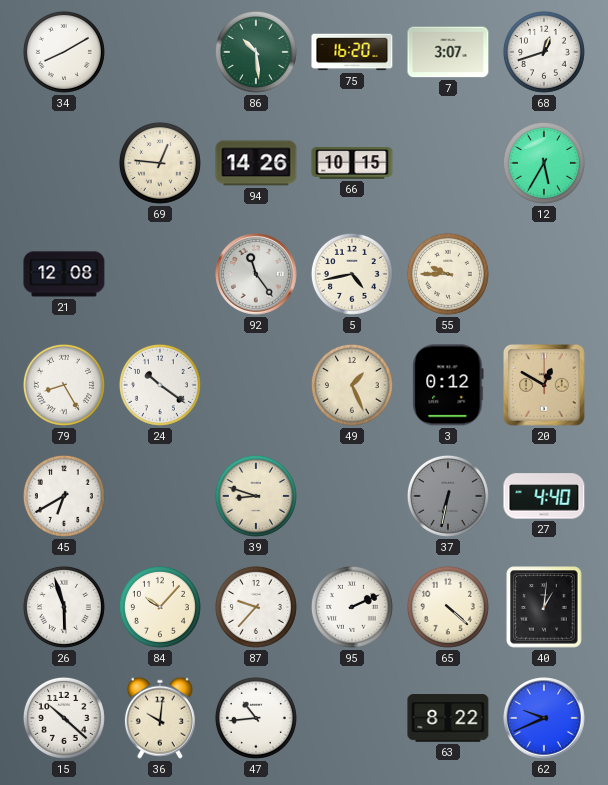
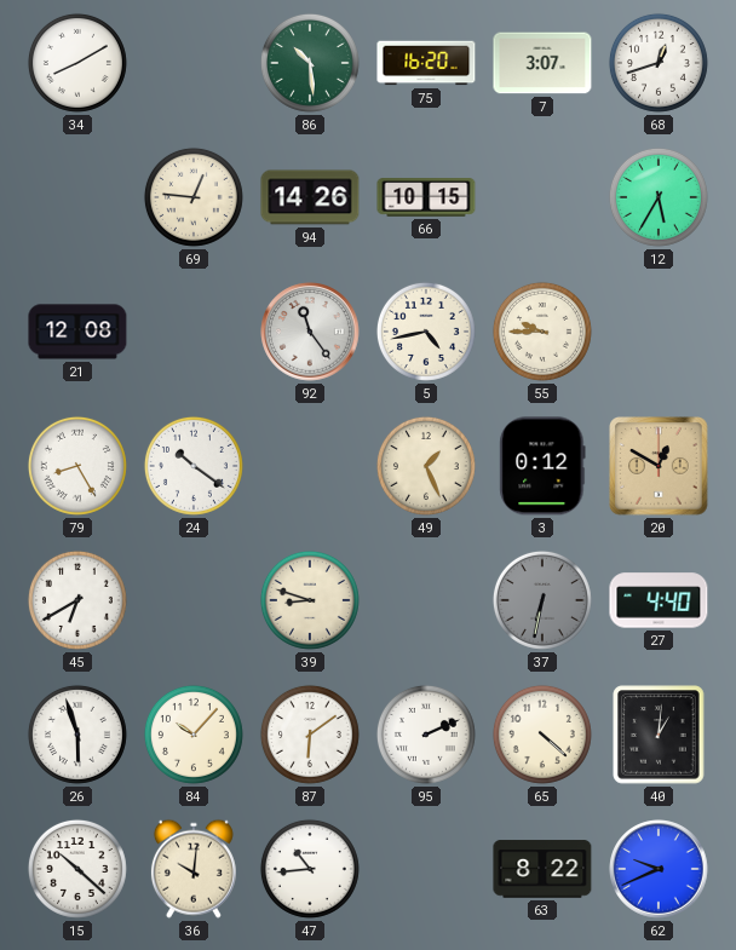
87: 9:37 -> 6:09
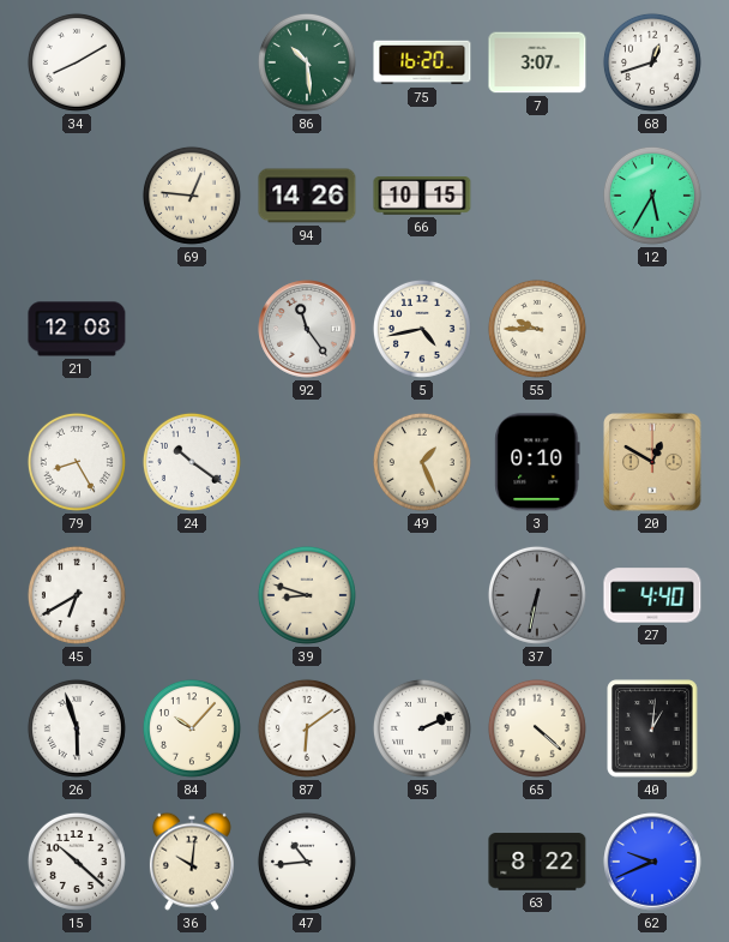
3: 0:12 -> 0:10
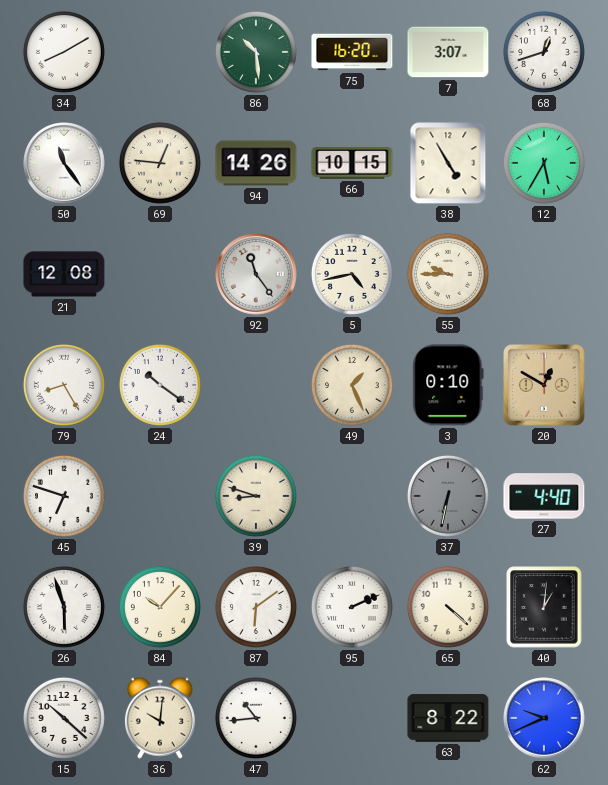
50: none -> 11:24
38: none -> 4:55
45: 6:40 -> 6:48
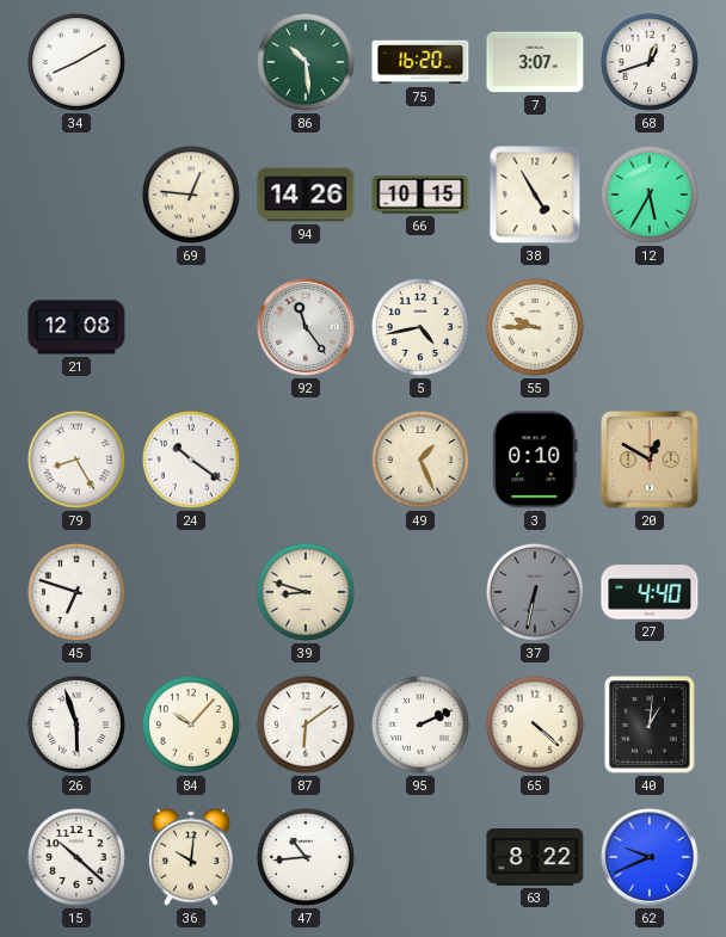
50: 11:24 -> none
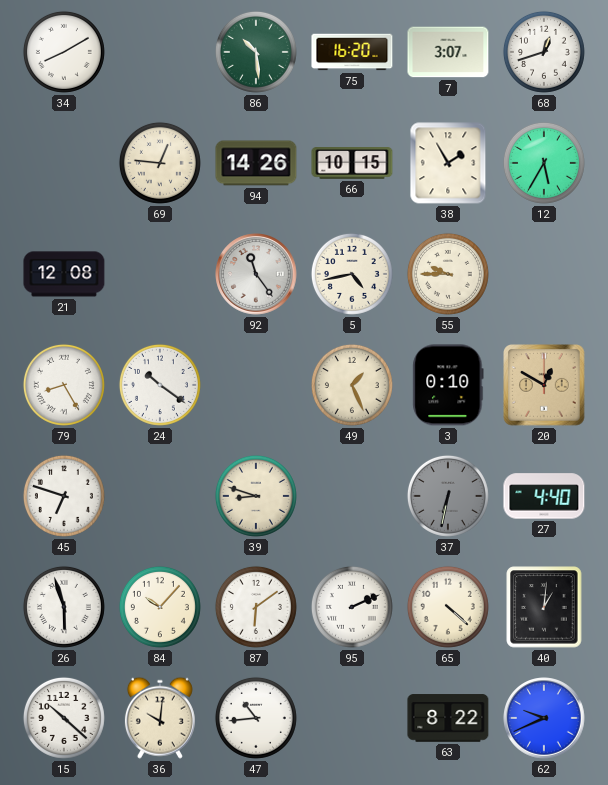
38: 4:55 -> 1:55
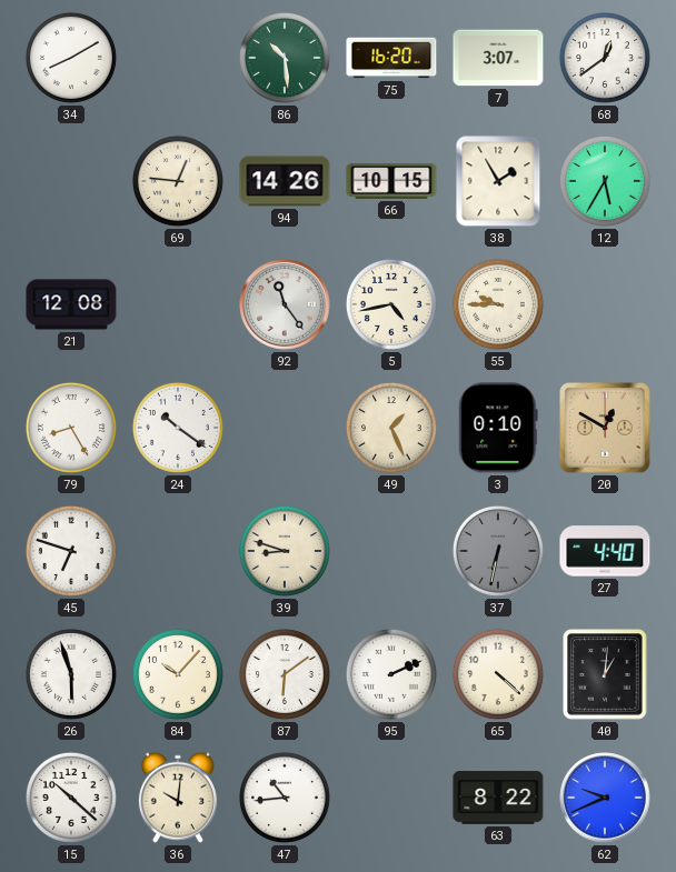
68: 12:42 -> 12:39
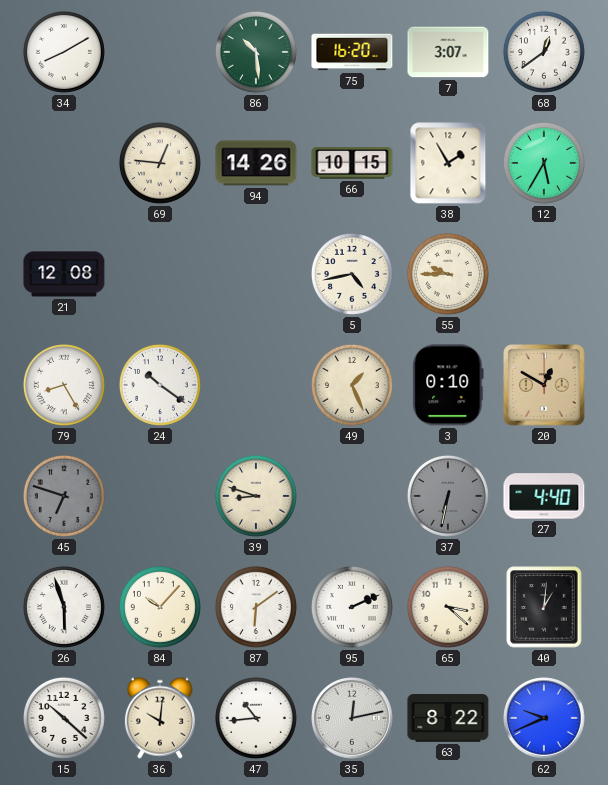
92: 11:24 -> none
45 dial: white -> grey
65: 4:22 -> 3:22
35: none -> 12:13
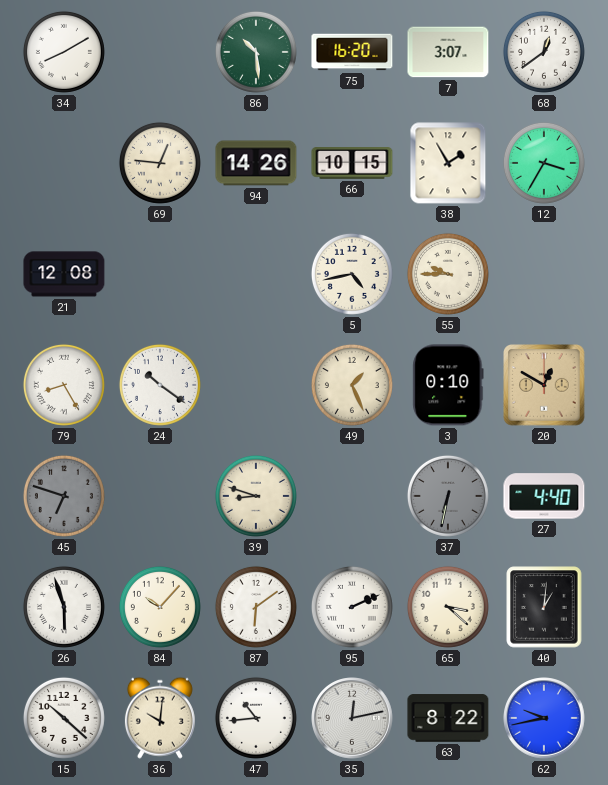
12: 5:35 -> 3:35
62: 9:41 -> 9:43
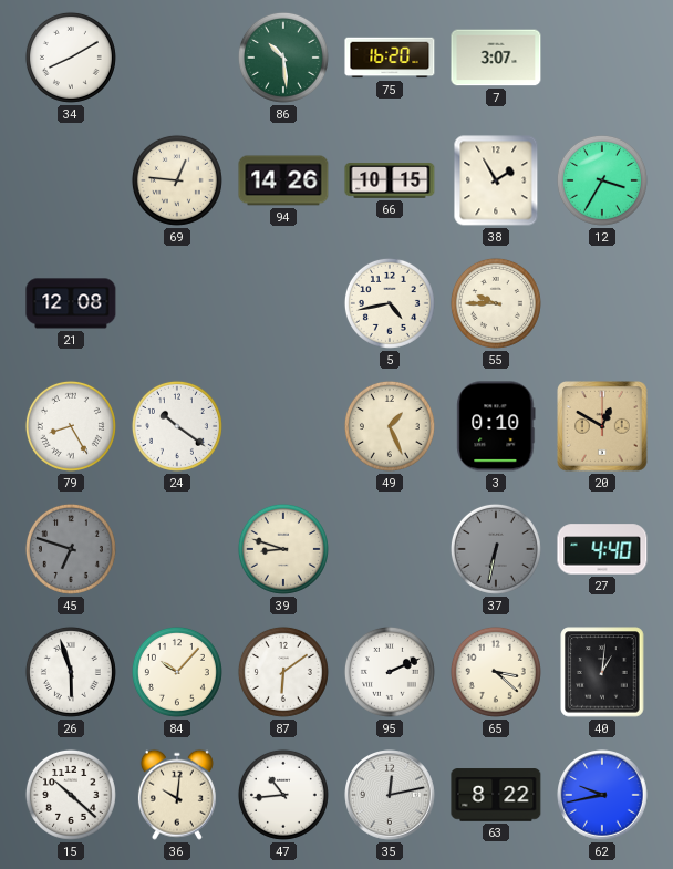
68: 12:39 -> none
